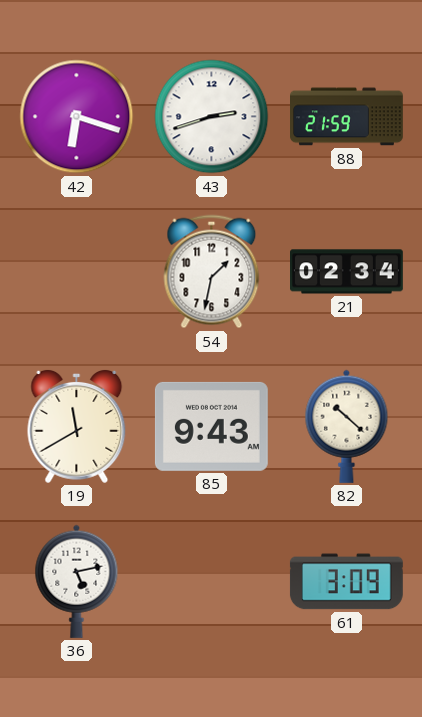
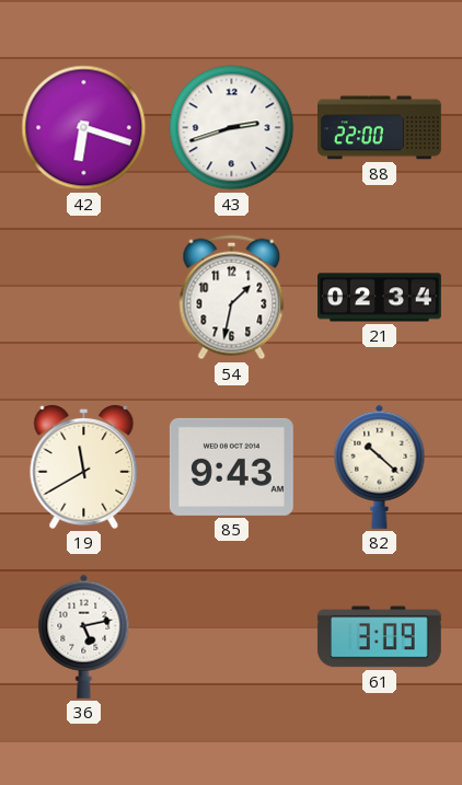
88: 21:59 -> 22:00
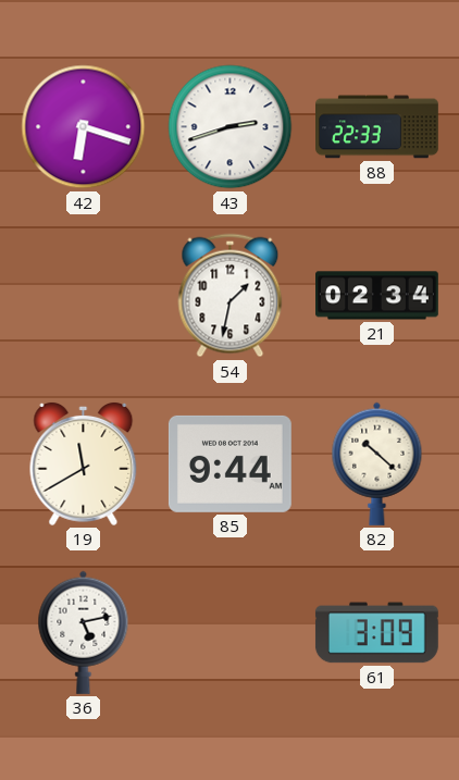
88: 22:00 -> 22:33
85: 9:43 -> 9:44
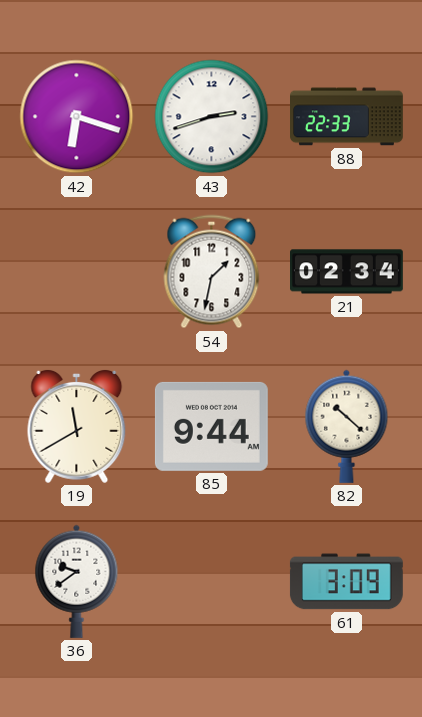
36: 5:13 -> 9:39
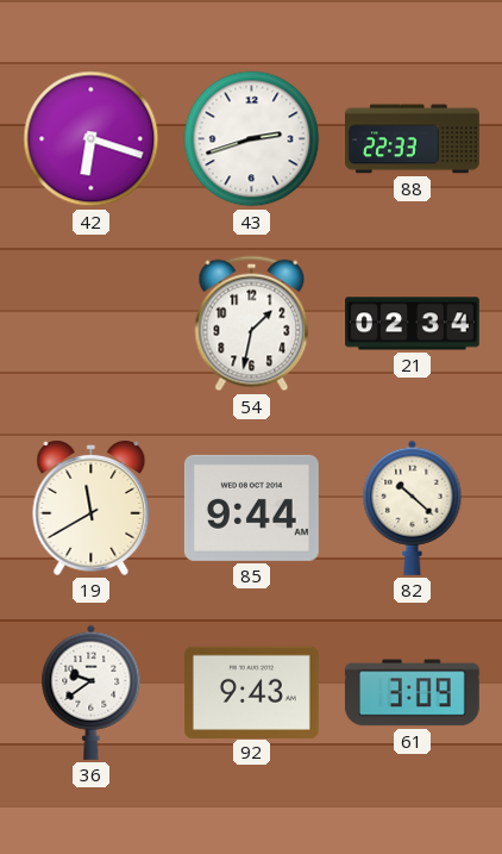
92: none -> 9:43
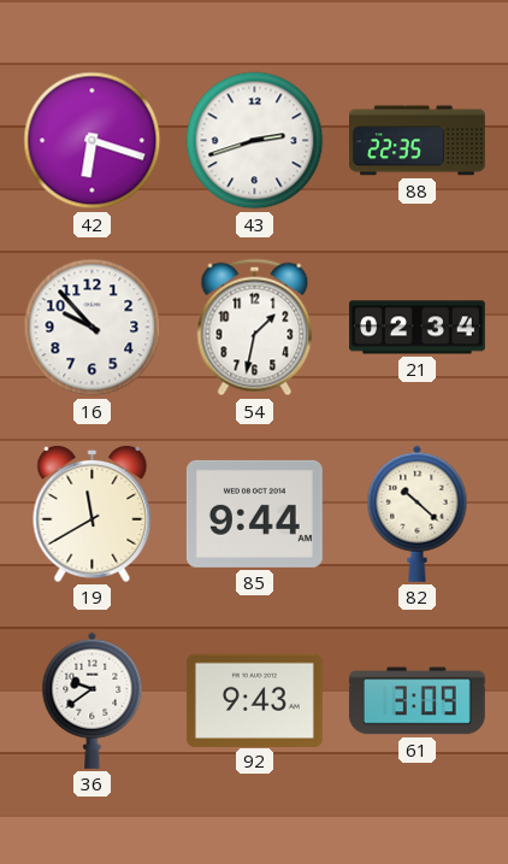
88: 22:33 -> 22:35
16: none -> 9:53
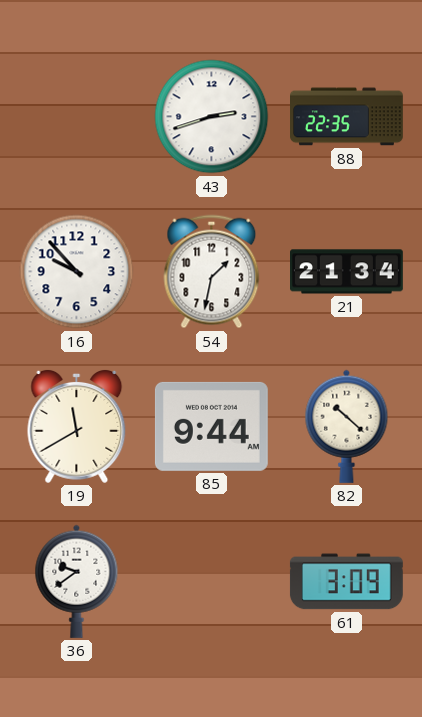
42: 6:18 -> none
21: 02:34 -> 21:34
92: 9:43 -> none
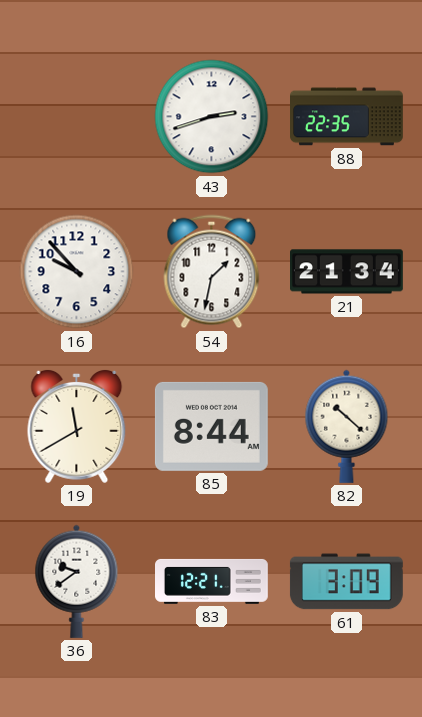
85: 9:44 -> 8:44
83: none -> 12:21
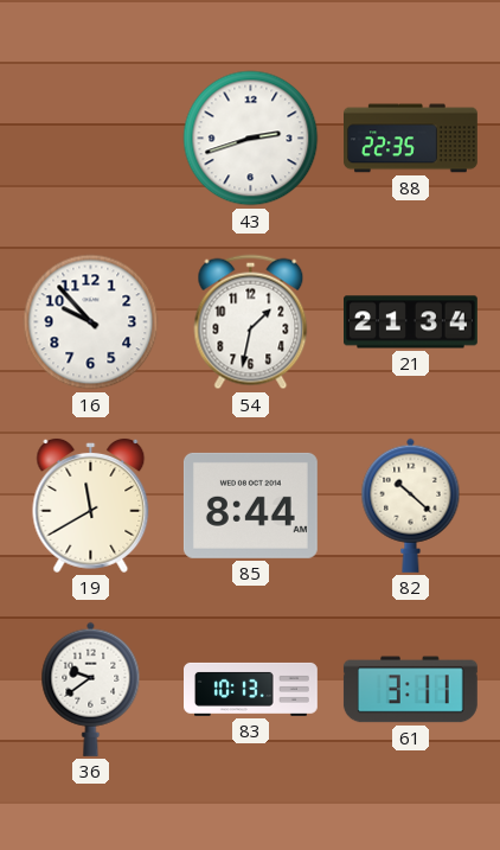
83: 12:21 -> 10:13
61: 3:09 -> 3:11
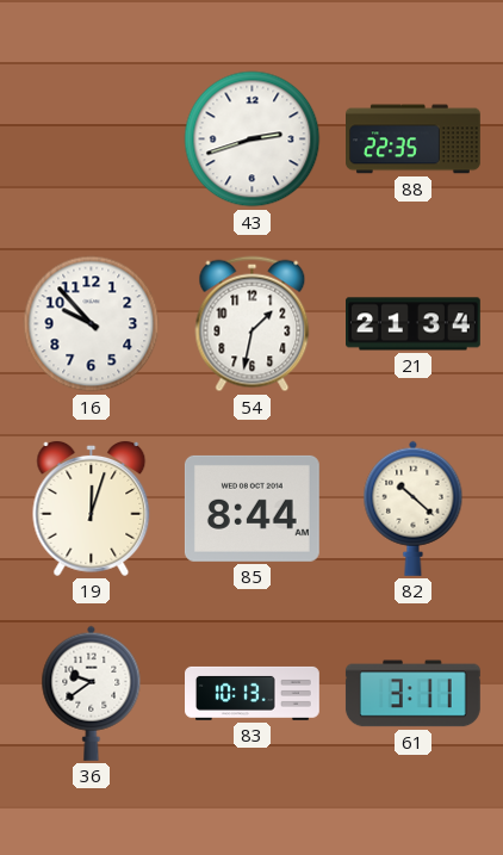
19: 11:40 -> 12:03
